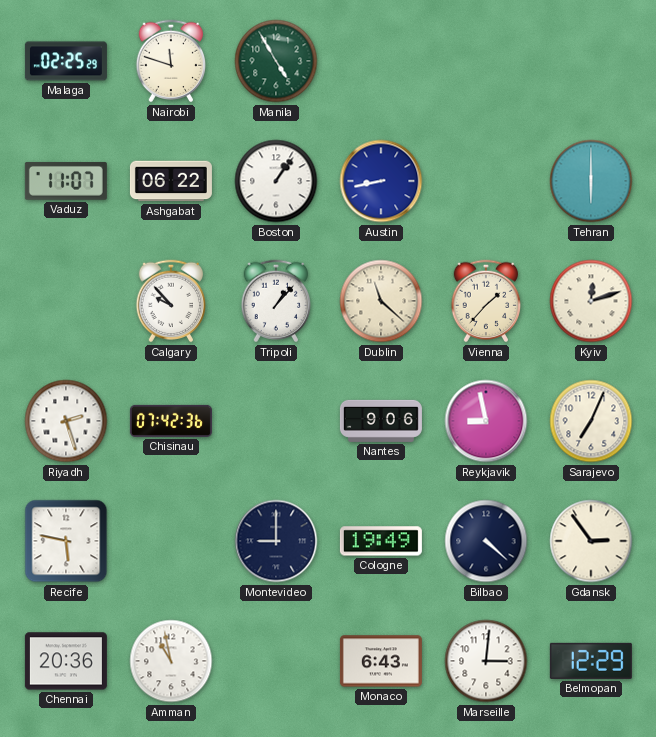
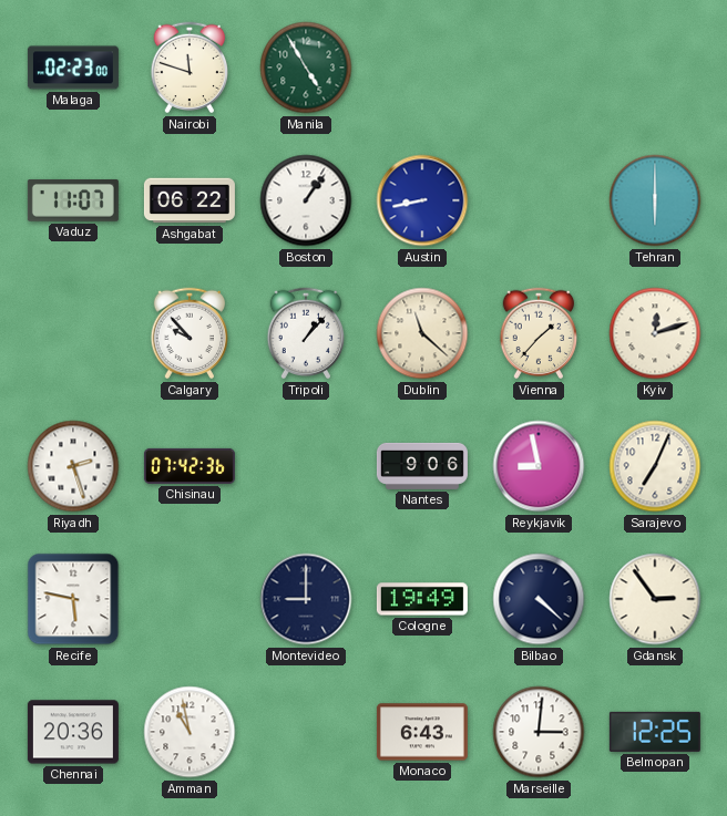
Malaga: 02:25 -> 02:23
Belmopan: 12:29 -> 12:25
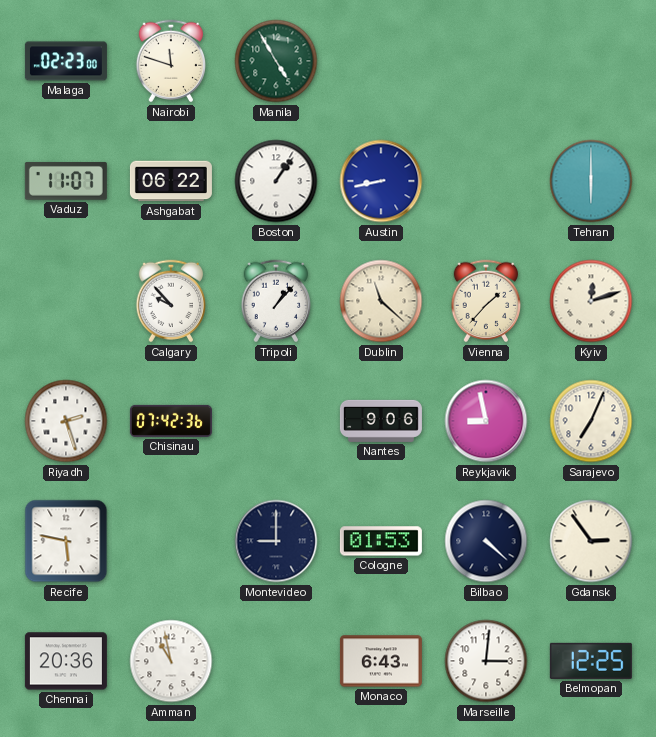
Cologne: 19:49 -> 01:53
